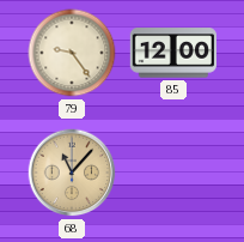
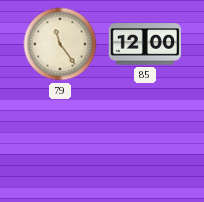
79: 9:24 -> 11:24
68: 11:07 -> none
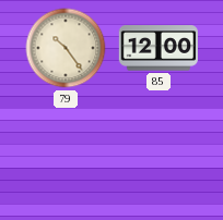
79: 11:24 -> 10:24
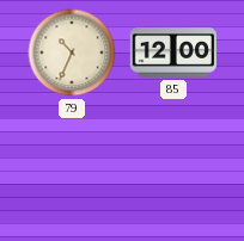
79: 10:24 -> 10:34
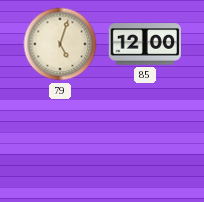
79: 10:34 -> 5:03
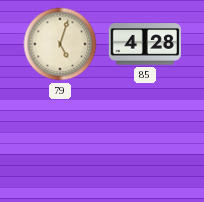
85: 12:00 -> 4:28
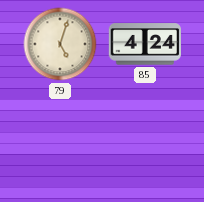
85: 4:28 -> 4:24
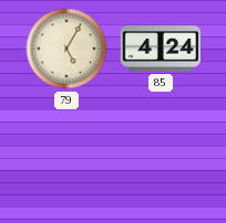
79: 5:03 -> 5:05
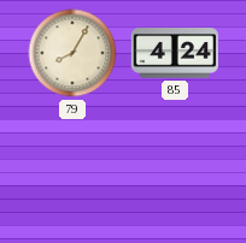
79: 5:05 -> 8:05
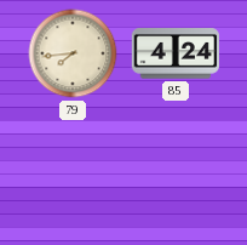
79: 8:05 -> 7:44
